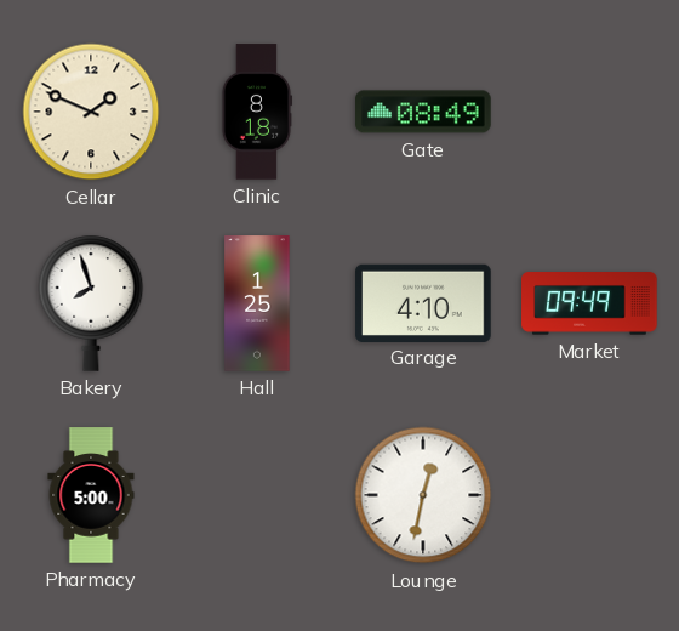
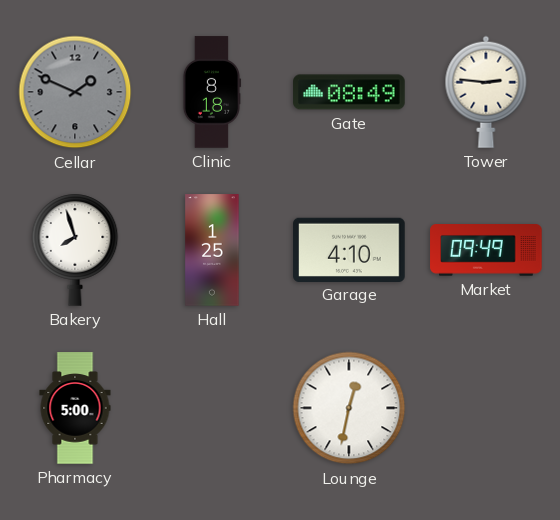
Cellar dial: cream -> grey
Tower: none -> 2:46
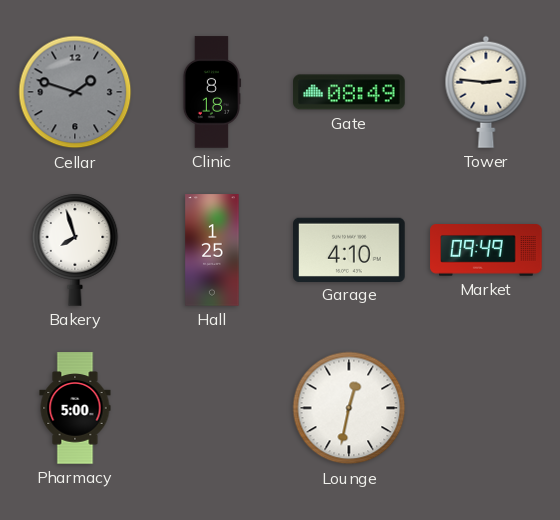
Cellar: 1:49 -> 1:48
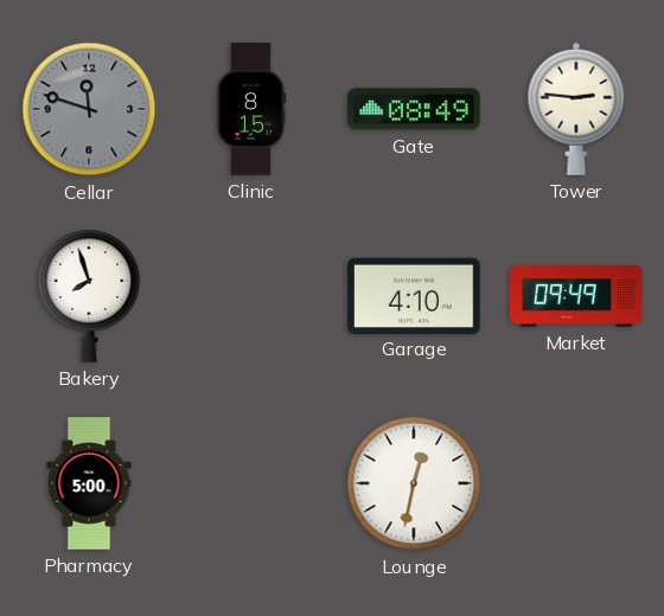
Cellar: 1:48 -> 11:48
Clinic: 8:18 -> 8:15
Hall: 1:25 -> none
